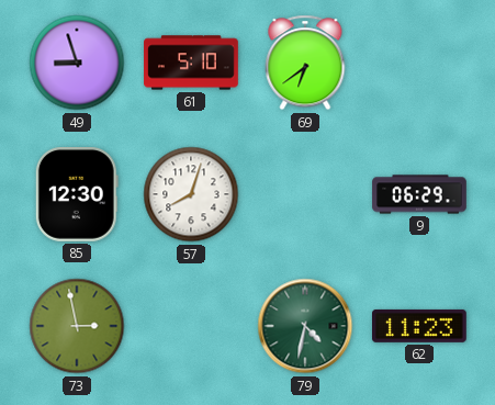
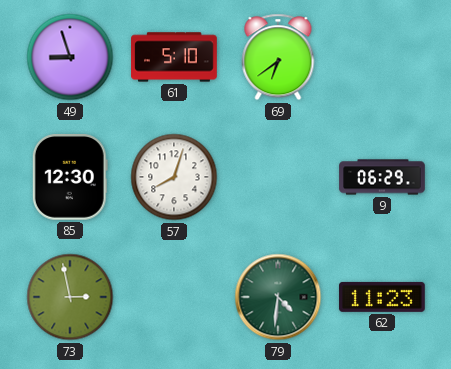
79: 4:32 -> 4:31
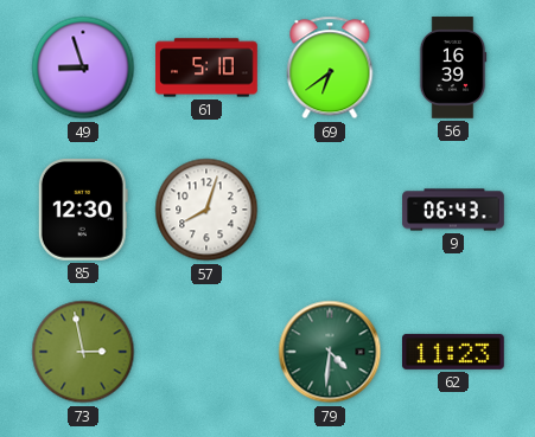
56: none -> 16:39
9: 06:29 -> 06:43
